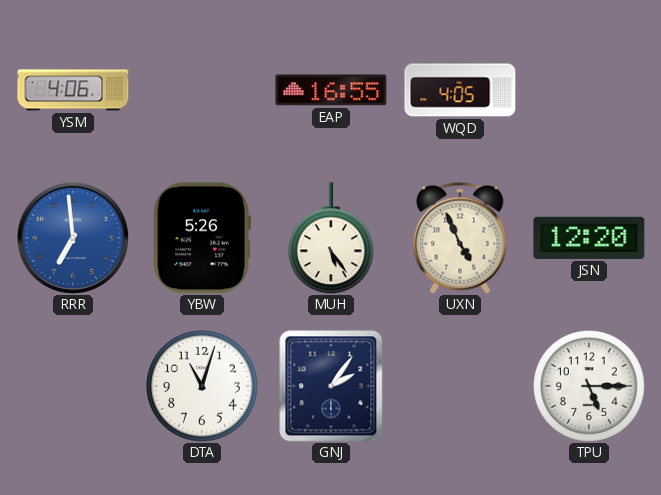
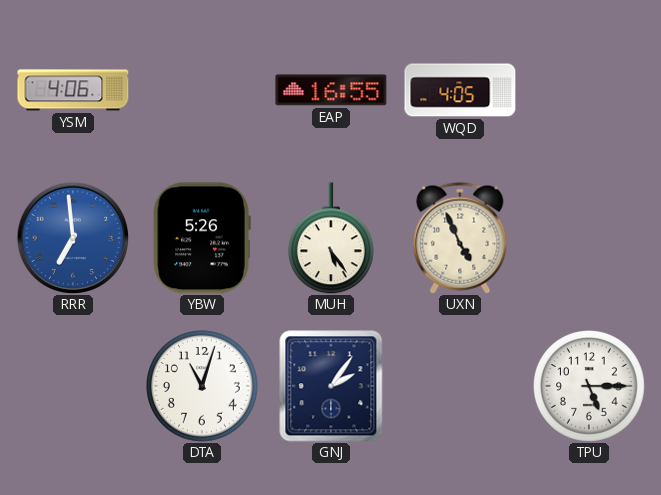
JSN: 12:20 -> none
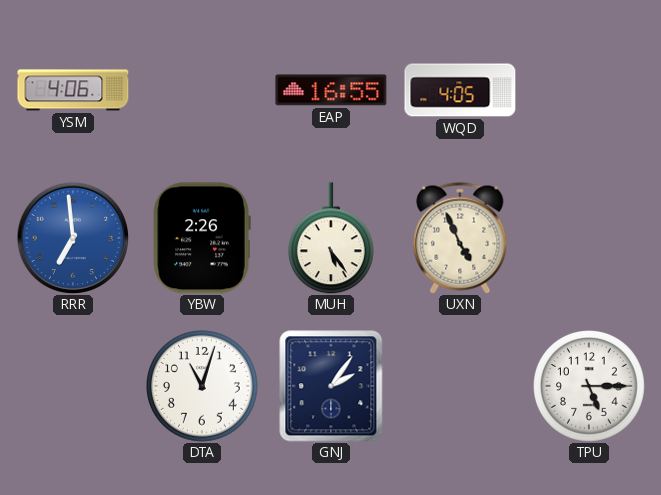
YBW: 5:26 -> 2:26
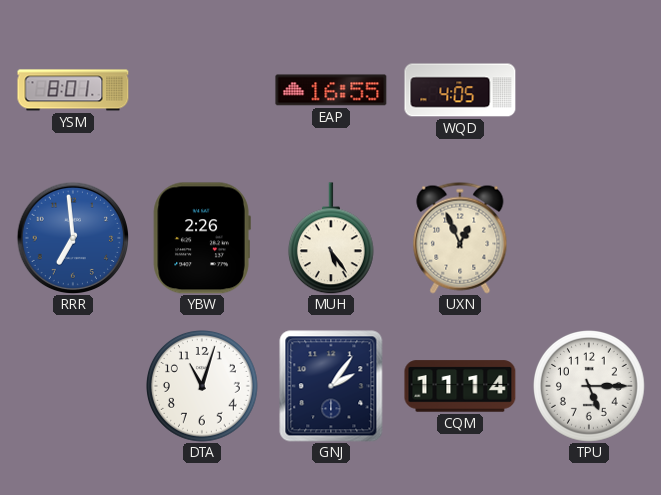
YSM: 4:06 -> 8:01
UXN: 4:56 -> 12:56
CQM: none -> 11:14
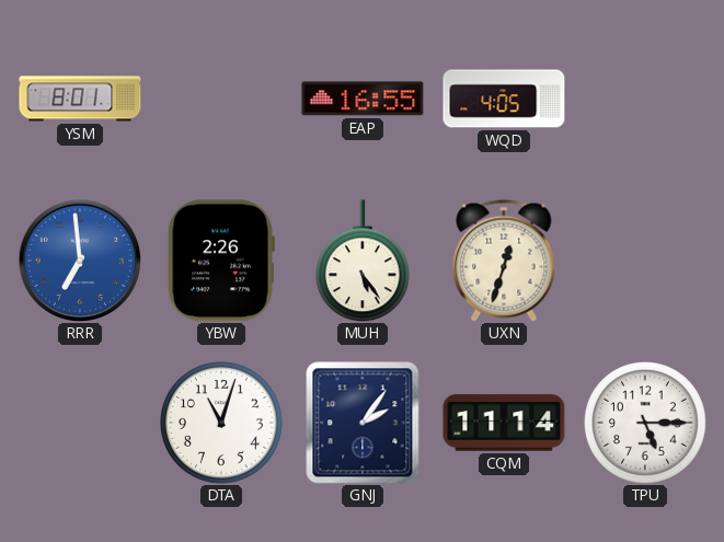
UXN: 12:56 -> 12:33
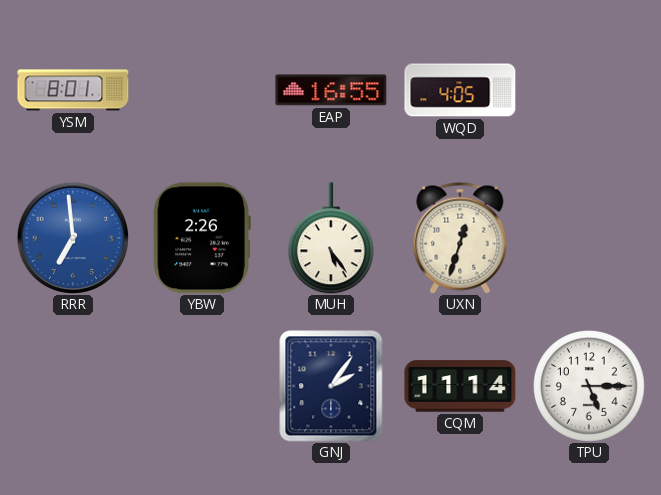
DTA: 11:03 -> none
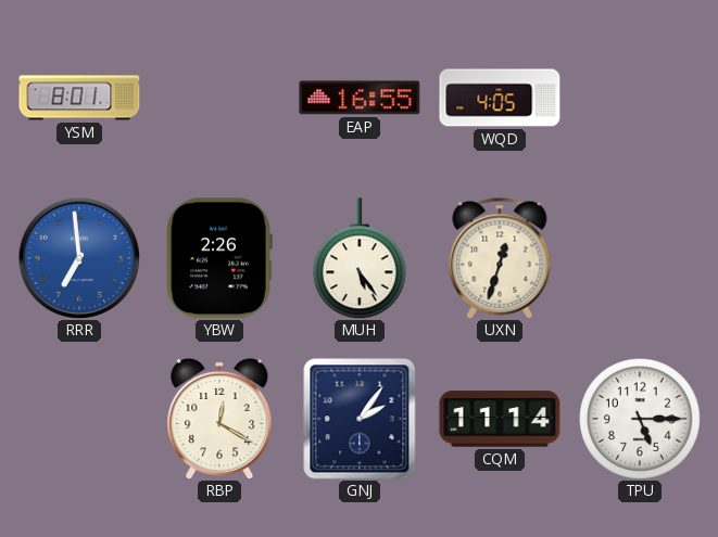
RBP: none -> 12:20
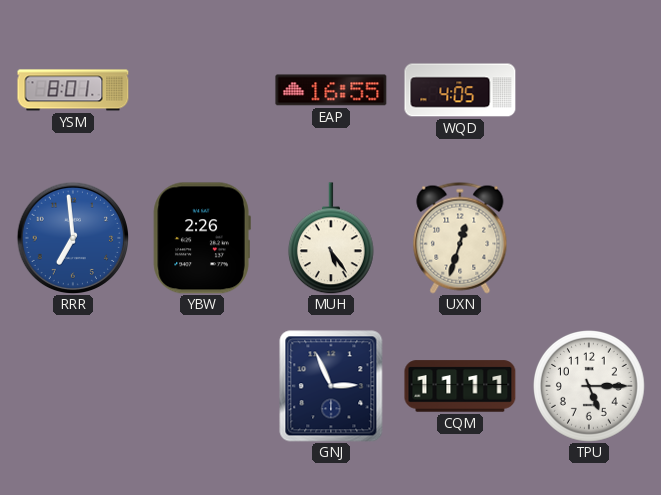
RBP: 12:20 -> none
GNJ: 2:06 -> 2:56
CQM: 11:14 -> 11:11
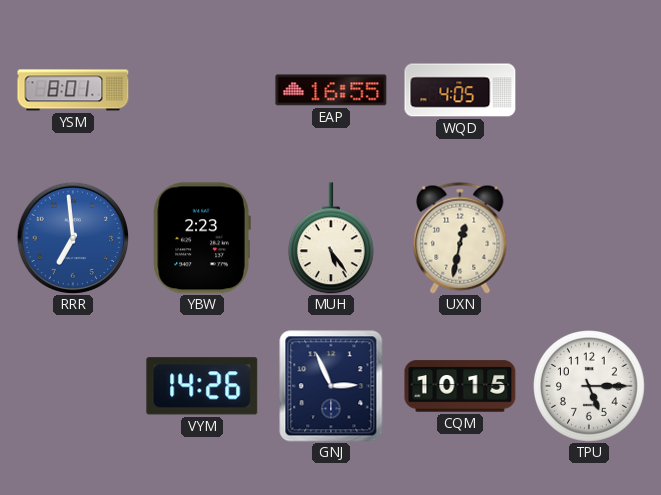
YBW: 2:26 -> 2:23
UXN: 12:33 -> 12:32
VYM: none -> 14:26
CQM: 11:11 -> 10:15
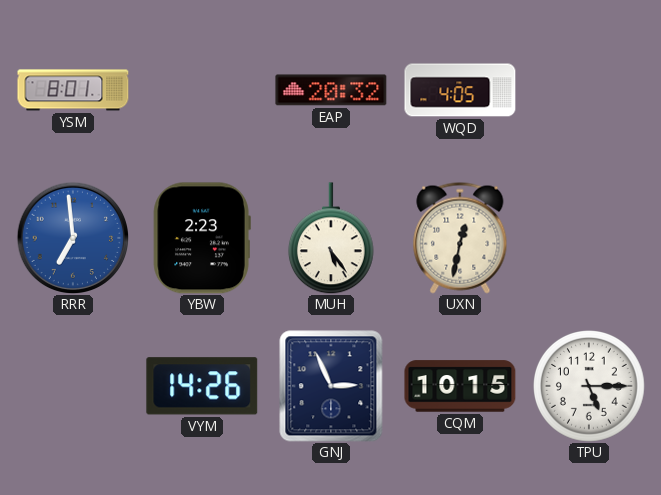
EAP: 16:55 -> 20:32
